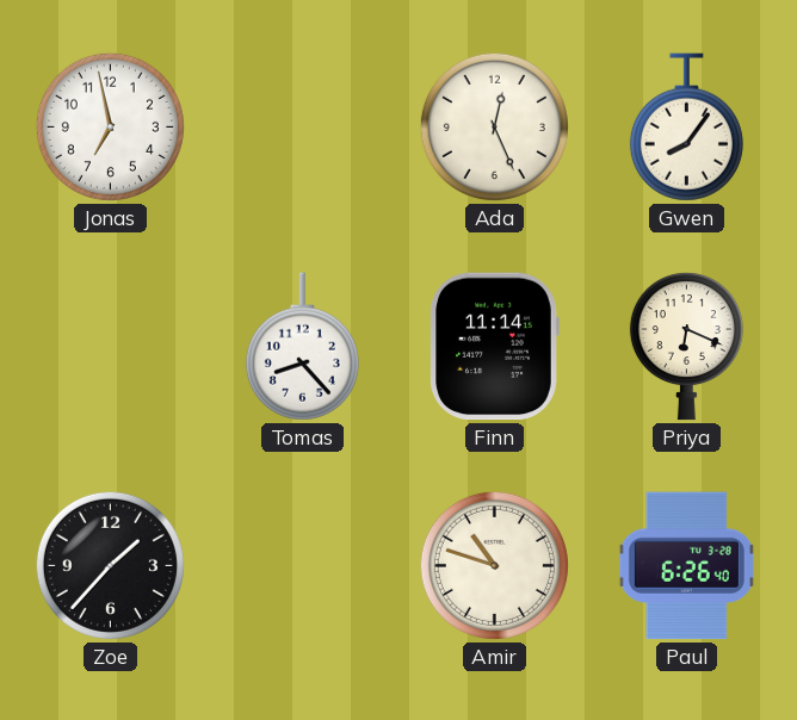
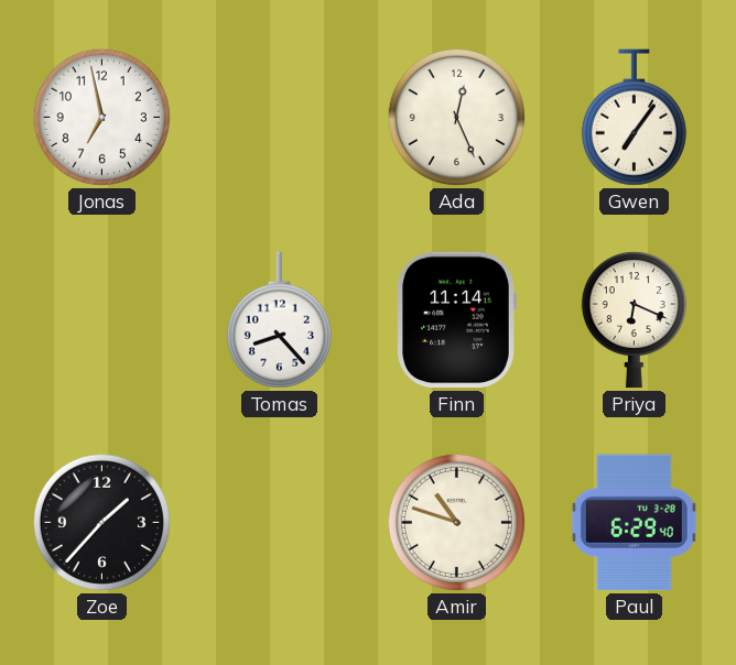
Gwen: 8:06 -> 7:06
Paul: 6:26 -> 6:29
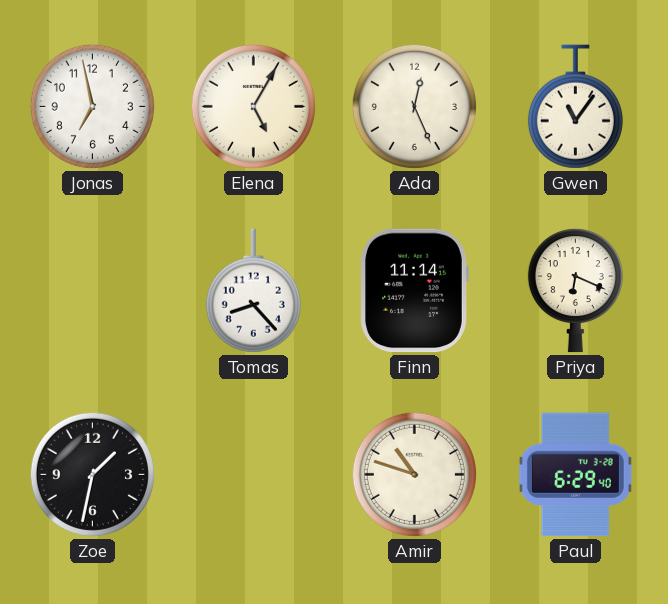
Elena: none -> 5:05
Gwen: 7:06 -> 11:06
Zoe: 1:37 -> 1:32
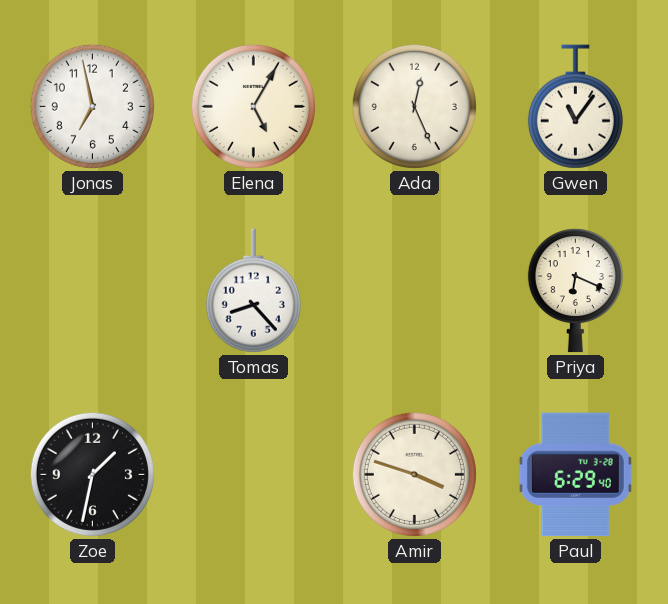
Finn: 11:14 -> none
Amir: 10:48 -> 3:48
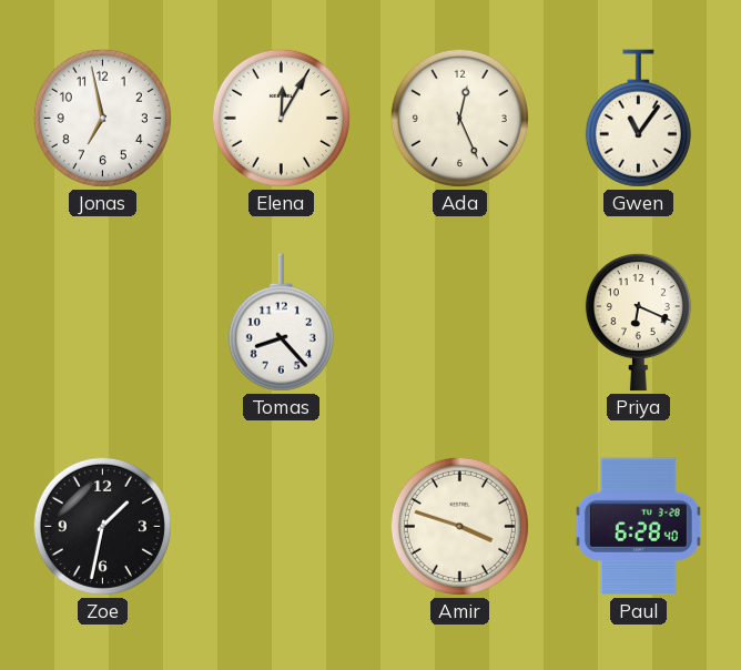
Elena: 5:05 -> 12:05
Paul: 6:29 -> 6:28
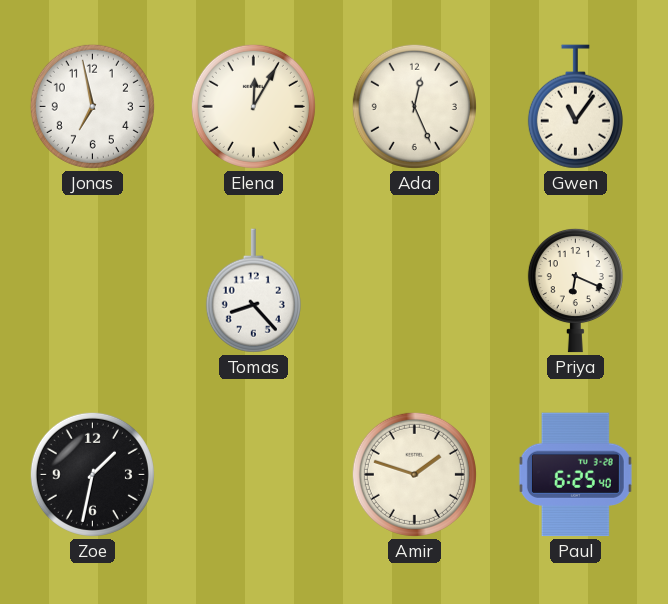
Amir: 3:48 -> 1:48
Paul: 6:28 -> 6:25
